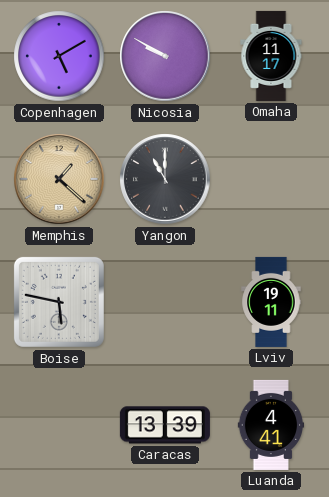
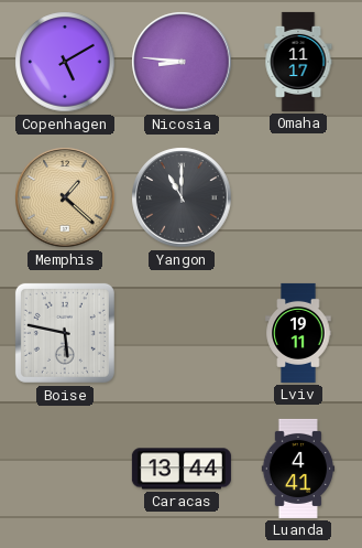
Nicosia: 9:50 -> 8:46
Caracas: 13:39 -> 13:44
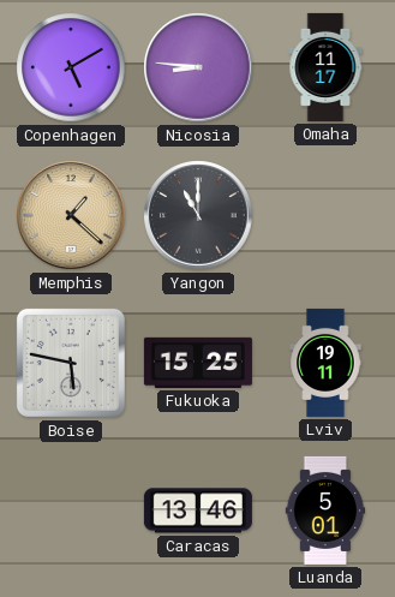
Fukuoka: none -> 15:25
Caracas: 13:44 -> 13:46
Luanda: 4:41 -> 5:01
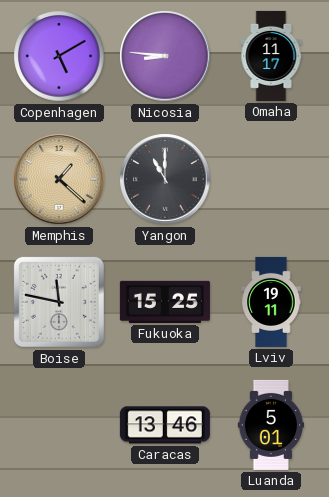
Boise: 5:47 -> 11:47
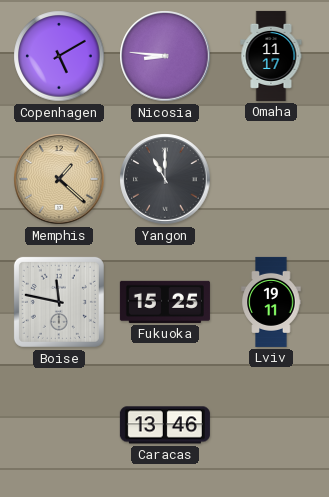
Luanda: 5:01 -> none
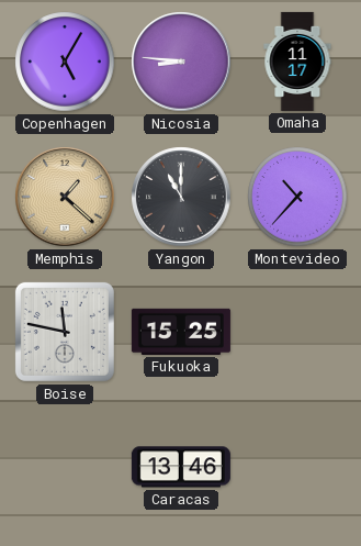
Copenhagen: 5:10 -> 5:05
Montevideo: none -> 10:37
Lviv: 19:11 -> none
